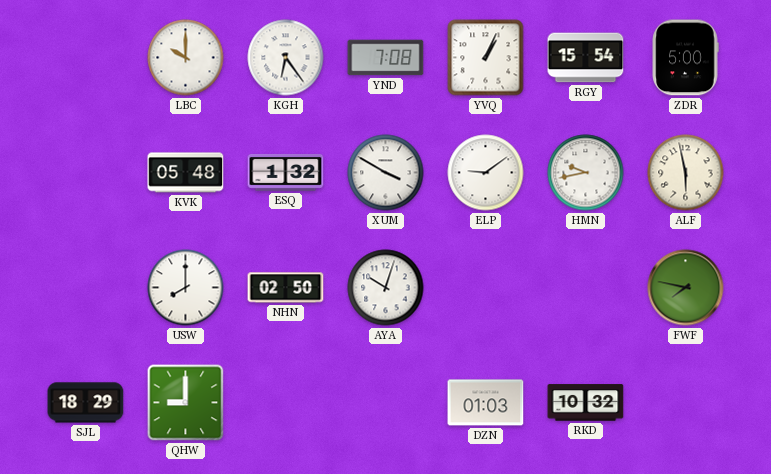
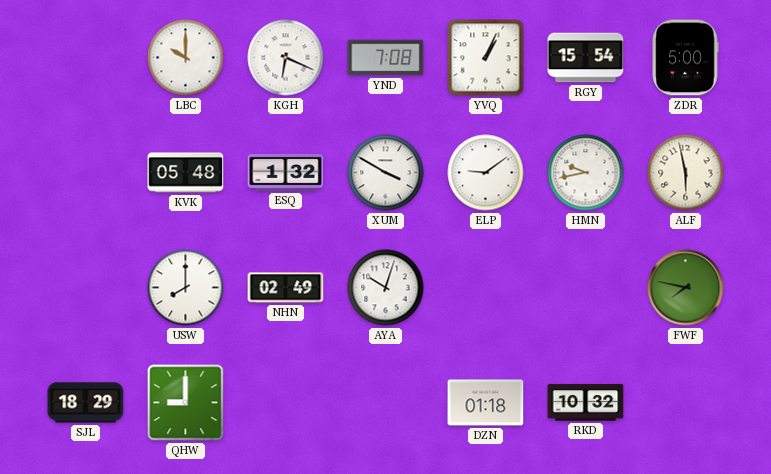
KGH: 6:24 -> 6:19
NHN: 02:50 -> 02:49
DZN: 01:03 -> 01:18
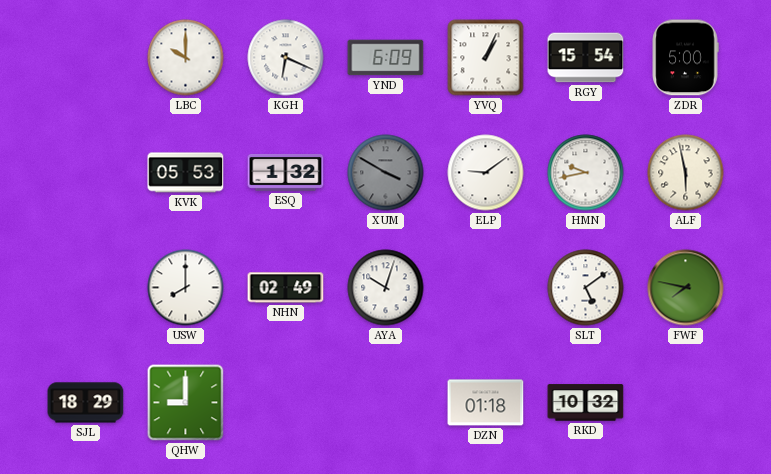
YND: 7:08 -> 6:09
KVK: 05:48 -> 05:53
XUM dial: white -> grey
SLT: none -> 5:09
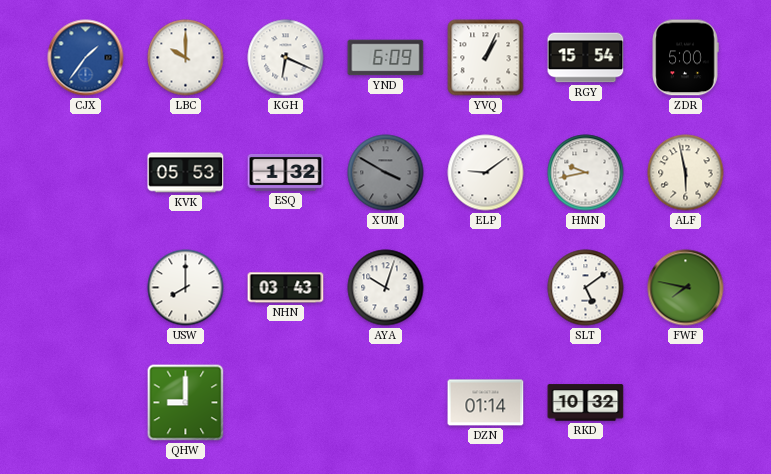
CJX: none -> 1:36
NHN: 02:49 -> 03:43
SJL: 18:29 -> none
DZN: 01:18 -> 01:14
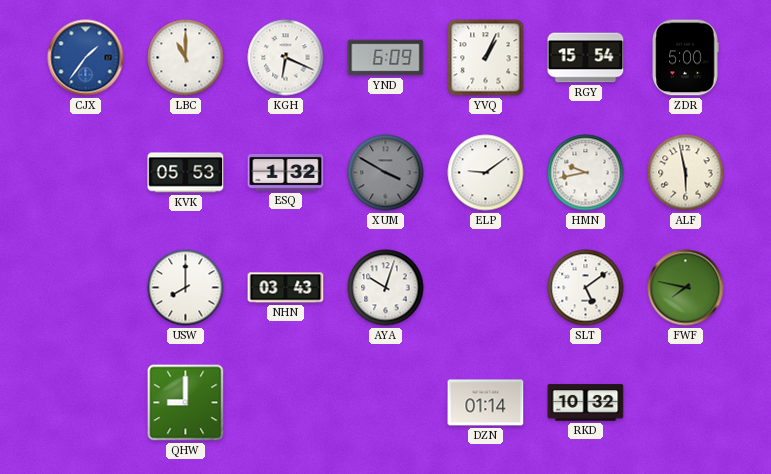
LBC: 10:00 -> 11:00
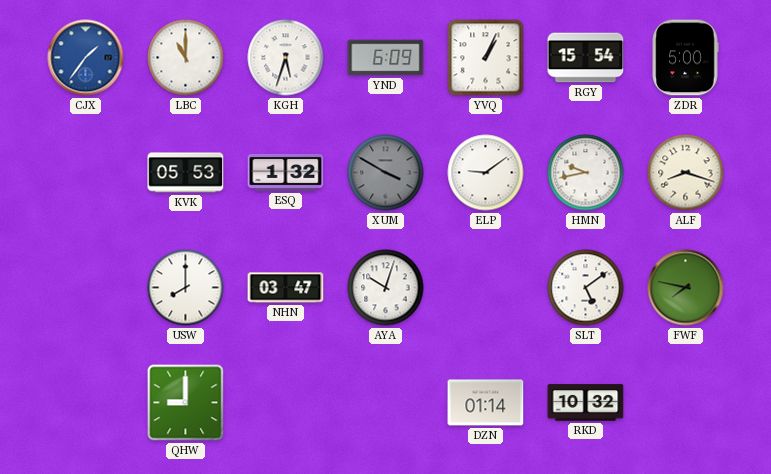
KGH: 6:19 -> 5:33
ALF: 5:58 -> 8:18
NHN: 03:43 -> 03:47
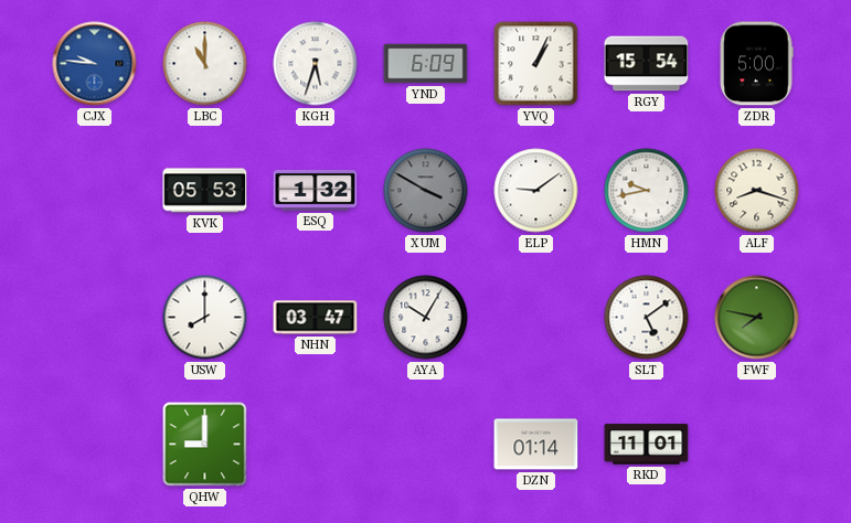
CJX: 1:36 -> 9:46
AYA: 10:03 -> 10:05
RKD: 10:32 -> 11:01
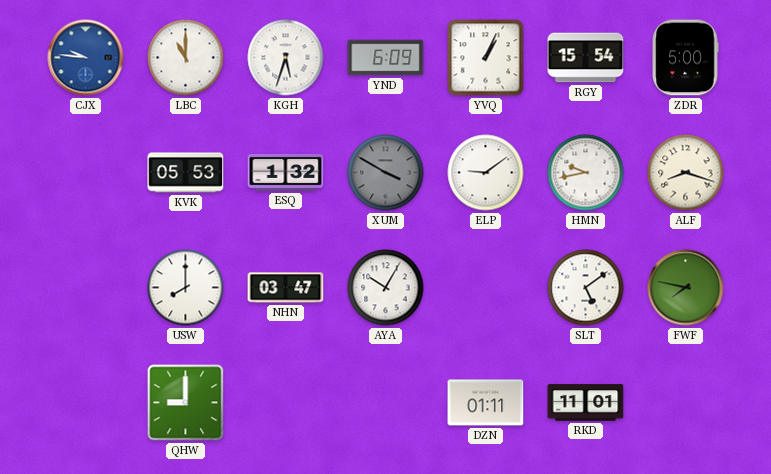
DZN: 01:14 -> 01:11
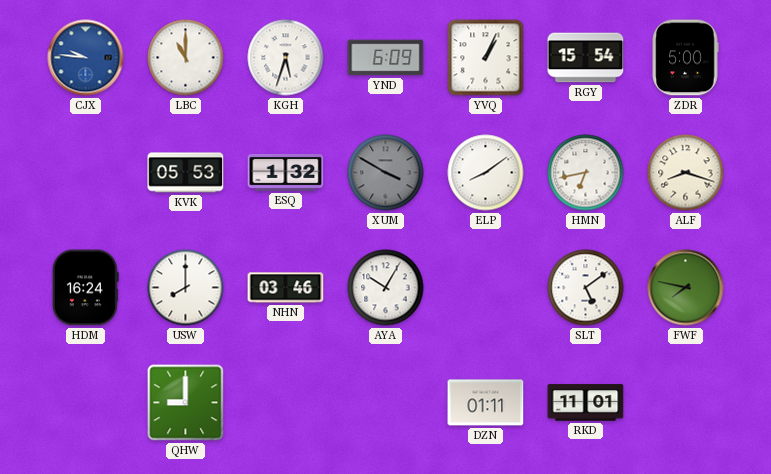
ELP: 9:09 -> 8:09
HMN: 9:43 -> 6:43
HDM: none -> 16:24
NHN: 03:47 -> 03:46
